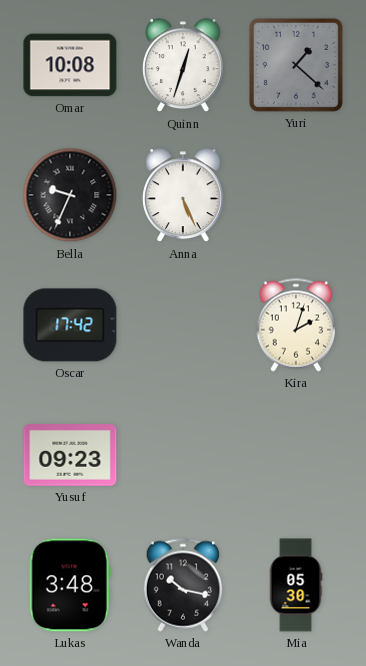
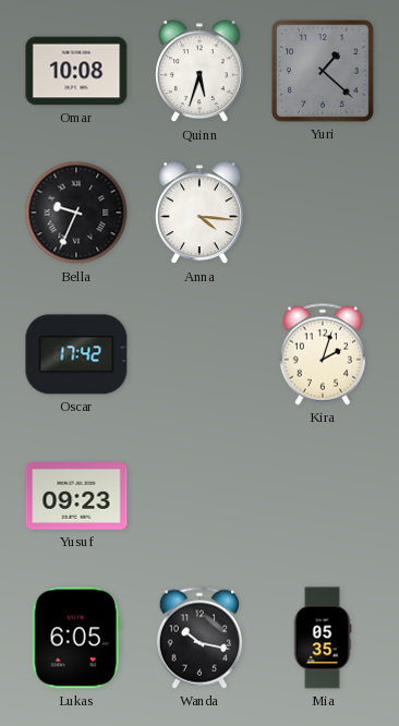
Quinn: 12:33 -> 5:33
Anna: 5:26 -> 4:16
Lukas: 3:48 -> 6:05
Mia: 05:30 -> 05:35
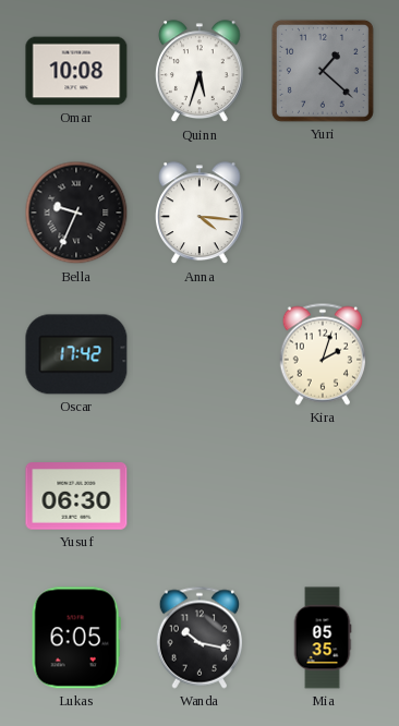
Yusuf: 09:23 -> 06:30
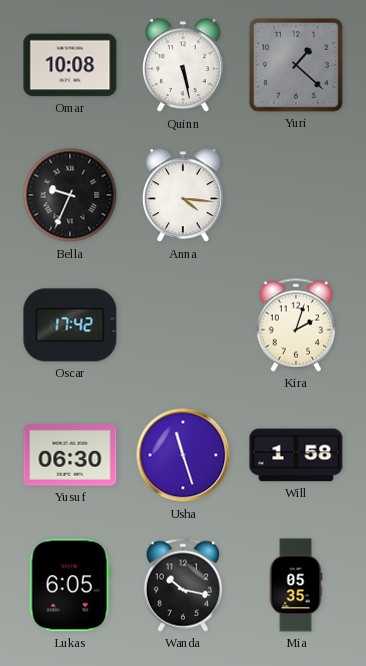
Quinn: 5:33 -> 5:28
Usha: none -> 11:27
Will: none -> 1:58
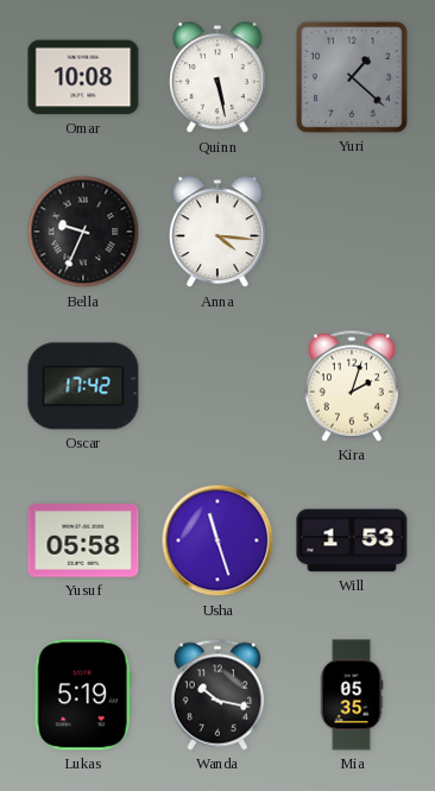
Yusuf: 06:30 -> 05:58
Will: 1:58 -> 1:53
Lukas: 6:05 -> 5:19
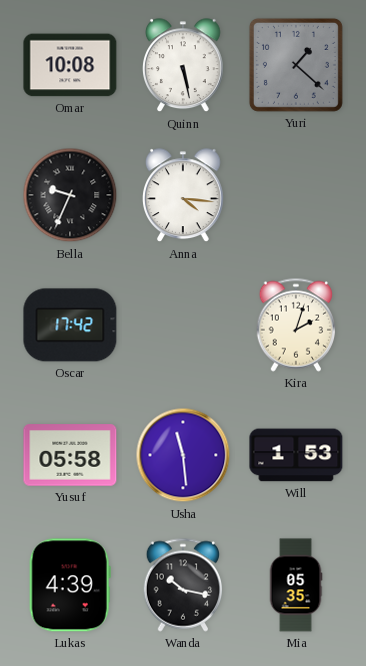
Usha: 11:27 -> 11:29
Lukas: 5:19 -> 4:39
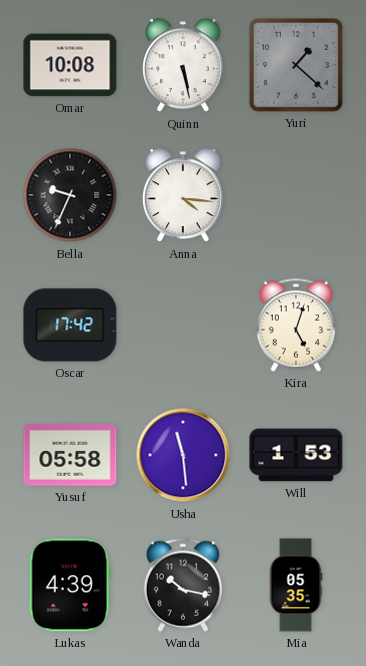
Kira: 2:03 -> 5:03
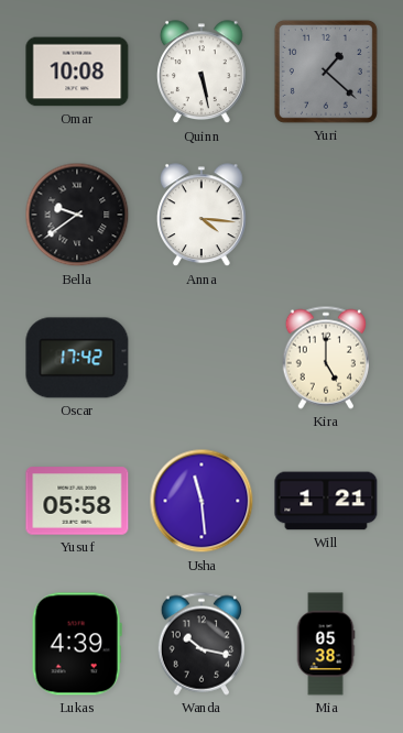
Bella: 9:34 -> 9:39
Kira: 5:03 -> 5:00
Will: 1:53 -> 1:21
Mia: 05:35 -> 05:38
